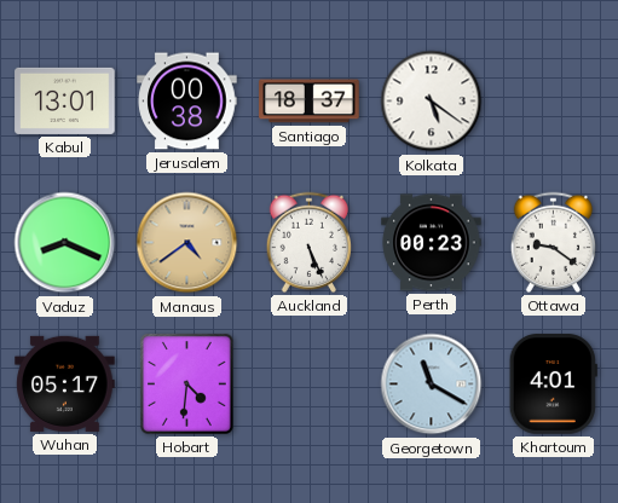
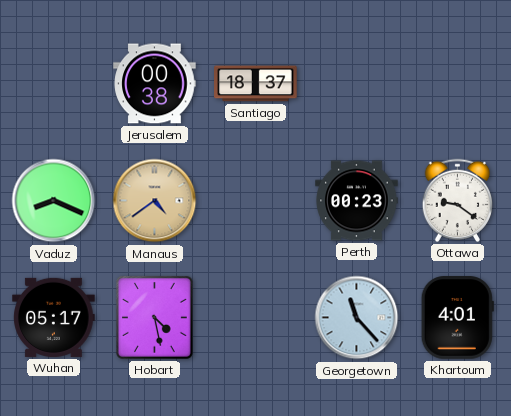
Kabul: 13:01 -> none
Kolkata: 5:21 -> none
Auckland: 5:26 -> none
Hobart: 4:31 -> 4:28
Georgetown: 11:20 -> 11:23
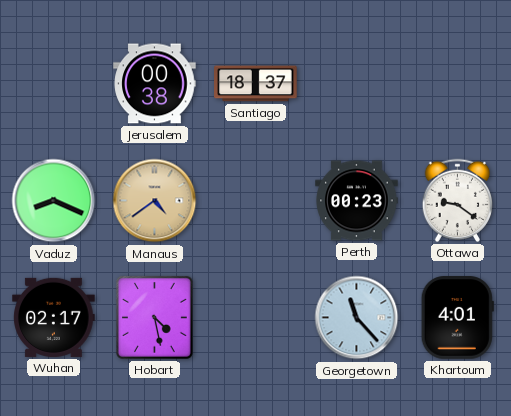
Wuhan: 05:17 -> 02:17
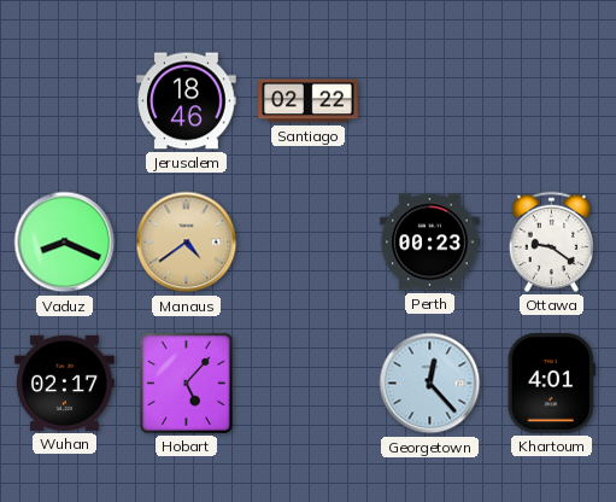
Jerusalem: 00:38 -> 18:46
Santiago: 18:37 -> 02:22
Hobart: 4:28 -> 5:07
Georgetown: 11:23 -> 12:23
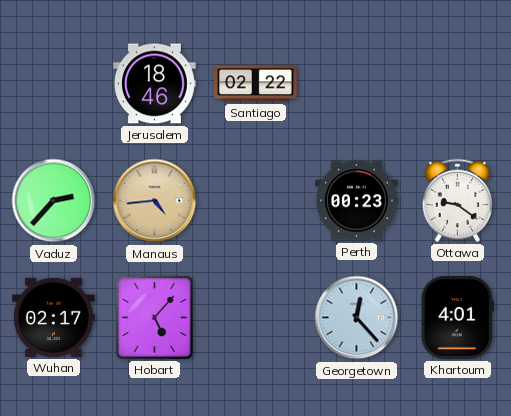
Vaduz: 8:19 -> 2:37
Manaus: 4:39 -> 4:44
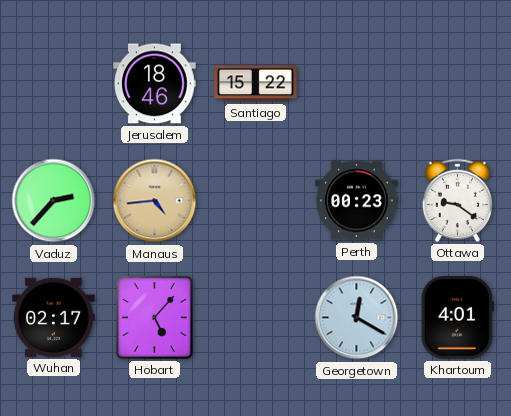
Santiago: 02:22 -> 15:22
Georgetown: 12:23 -> 12:20
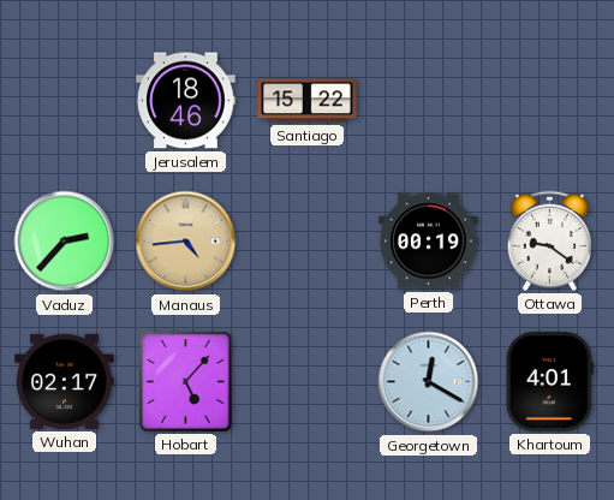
Perth: 00:23 -> 00:19
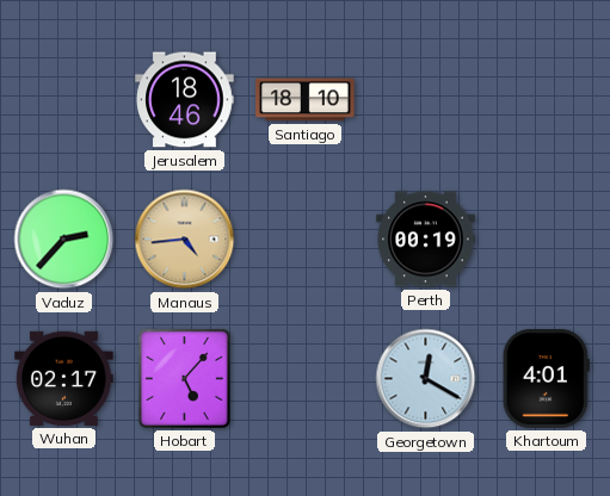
Santiago: 15:22 -> 18:10
Ottawa: 9:21 -> none
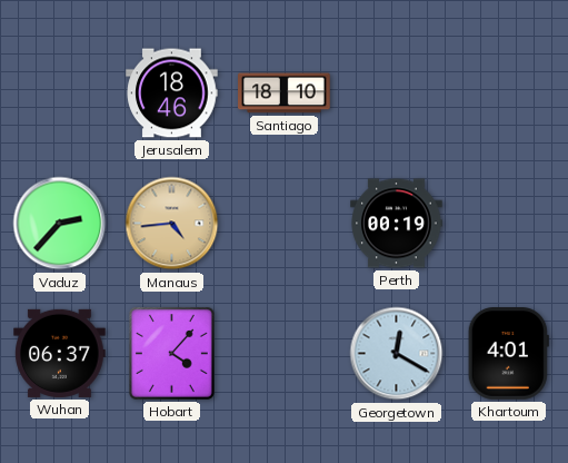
Wuhan: 02:17 -> 06:37
Hobart: 5:07 -> 4:07
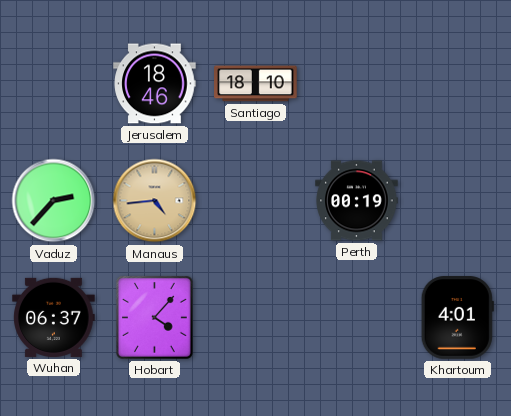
Georgetown: 12:20 -> none
